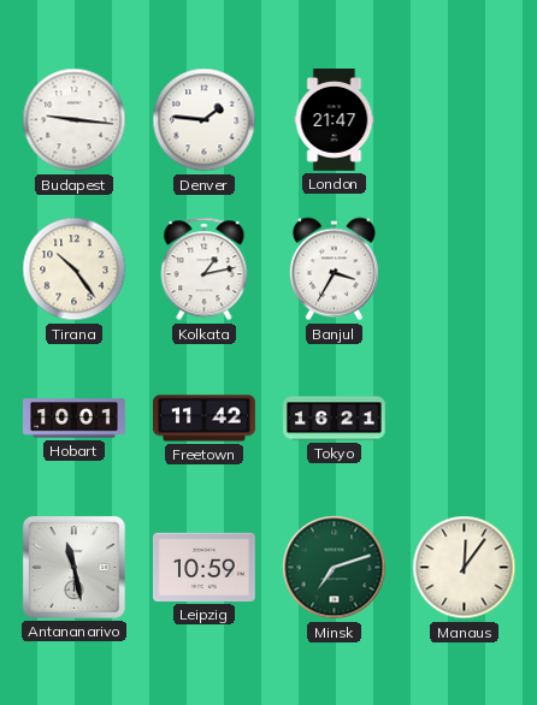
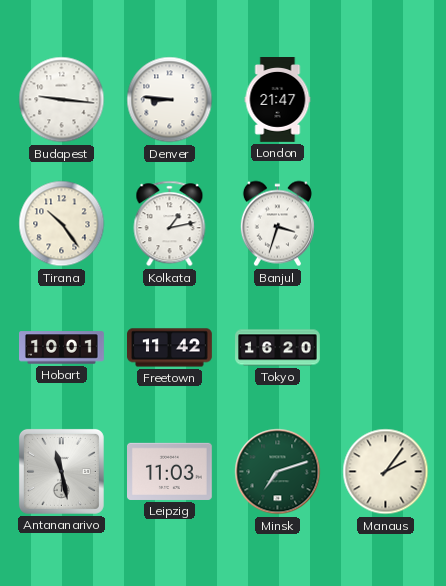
Denver: 1:46 -> 8:46
Banjul: 3:35 -> 3:33
Tokyo: 16:21 -> 16:20
Leipzig: 10:59 -> 11:03
Manaus: 12:06 -> 2:06
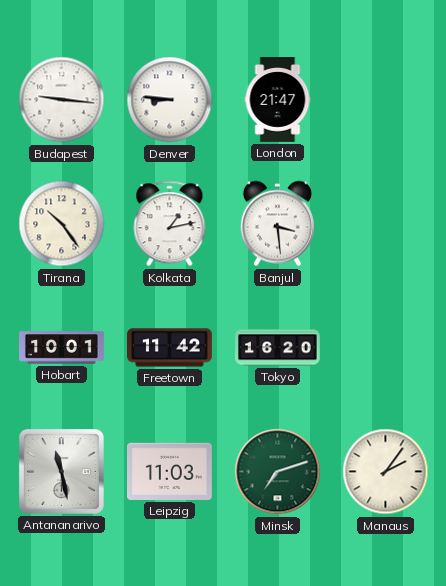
Banjul: 3:33 -> 3:29
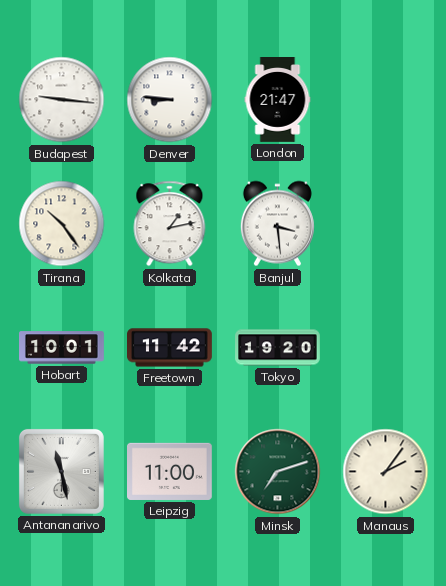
Tokyo: 16:20 -> 19:20
Leipzig: 11:03 -> 11:00
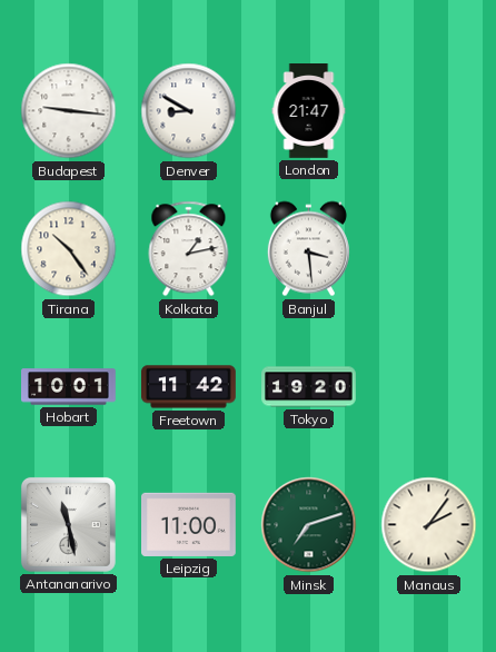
Denver: 8:46 -> 8:50
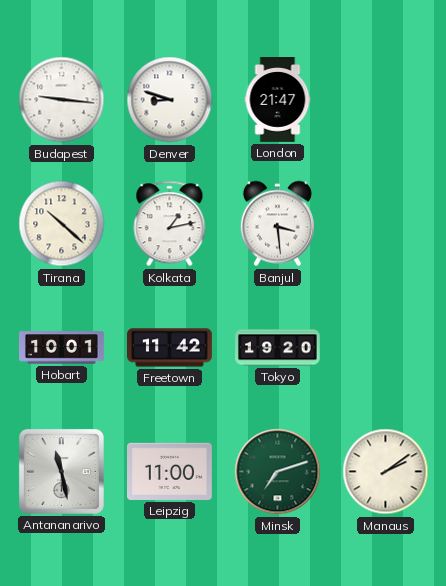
Denver: 8:50 -> 8:48
Tirana: 10:24 -> 10:22
Manaus: 2:06 -> 2:09
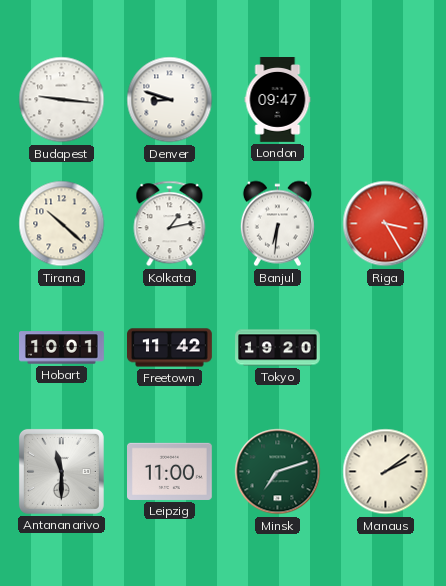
London: 21:47 -> 09:47
Banjul: 3:29 -> 6:31
Riga: none -> 3:25
Antananarivo: 11:28 -> 11:30
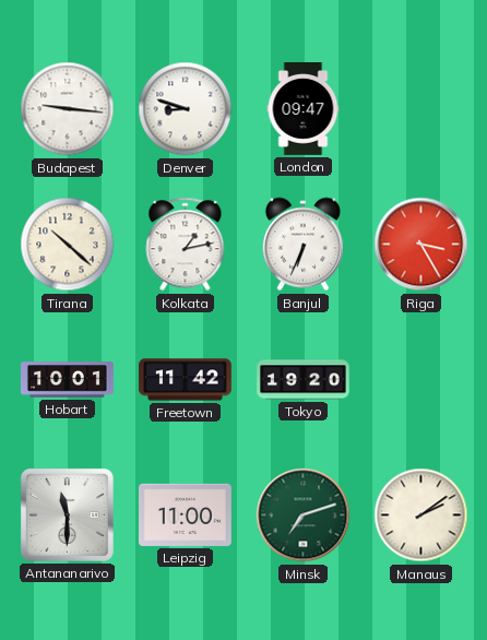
Banjul: 6:31 -> 6:34
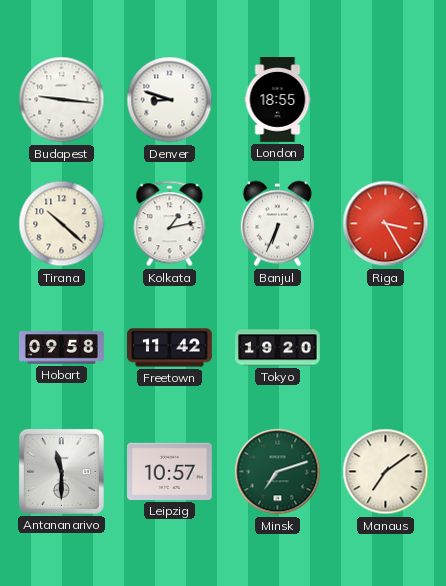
London: 09:47 -> 18:55
Hobart: 10:01 -> 09:58
Leipzig: 11:00 -> 10:57
Manaus: 2:09 -> 7:09
